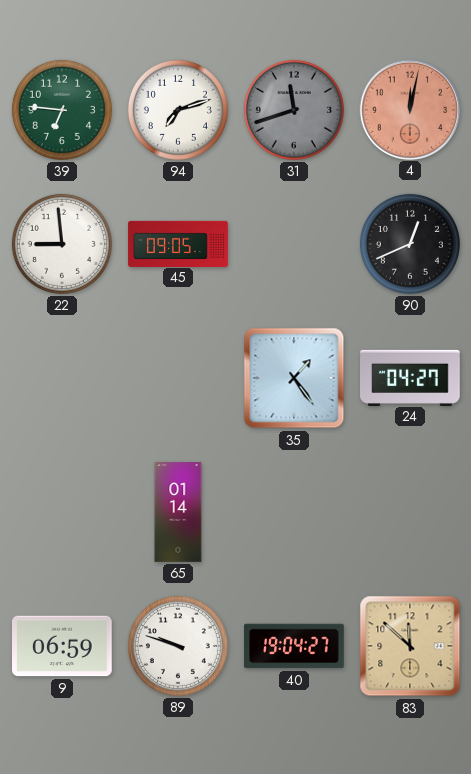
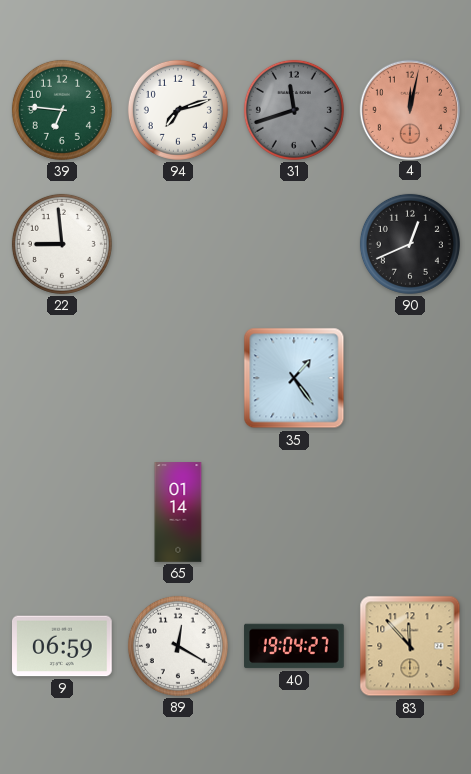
45: 09:05 -> none
24: 04:27 -> none
89: 9:48 -> 12:20
83: 11:52 -> 11:53
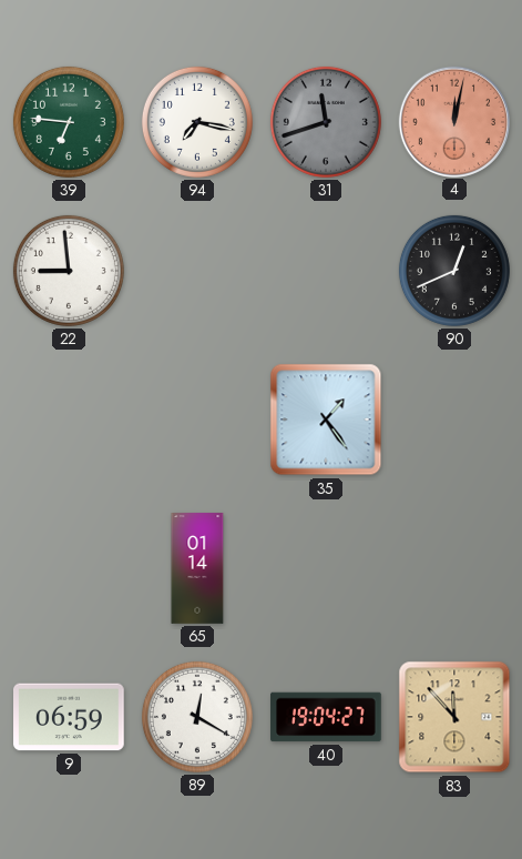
94: 7:12 -> 7:17
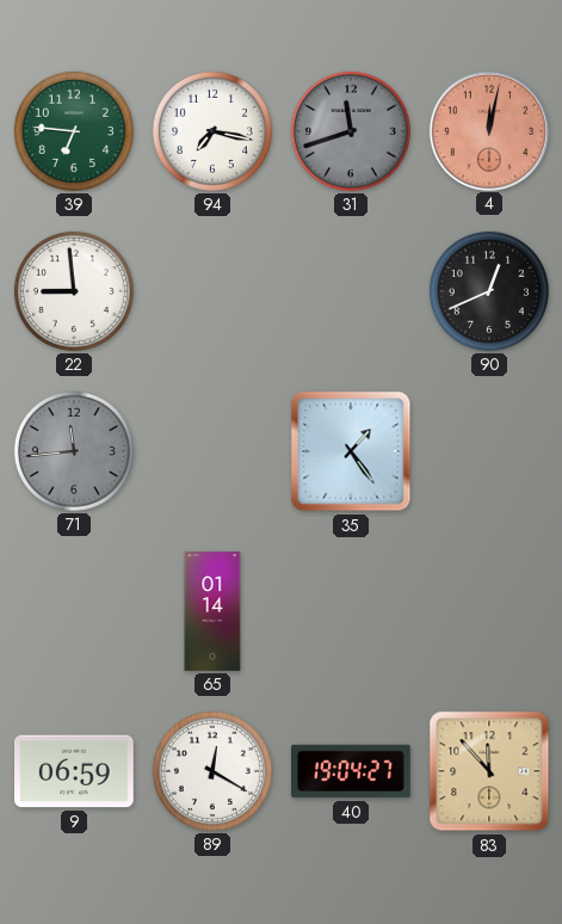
71: none -> 11:44
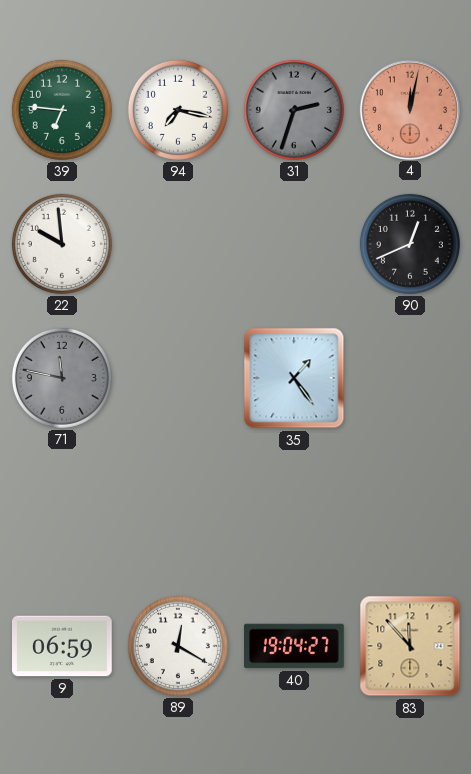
31: 11:42 -> 2:33
22: 8:59 -> 9:59
71: 11:44 -> 11:47
65: 01:14 -> none
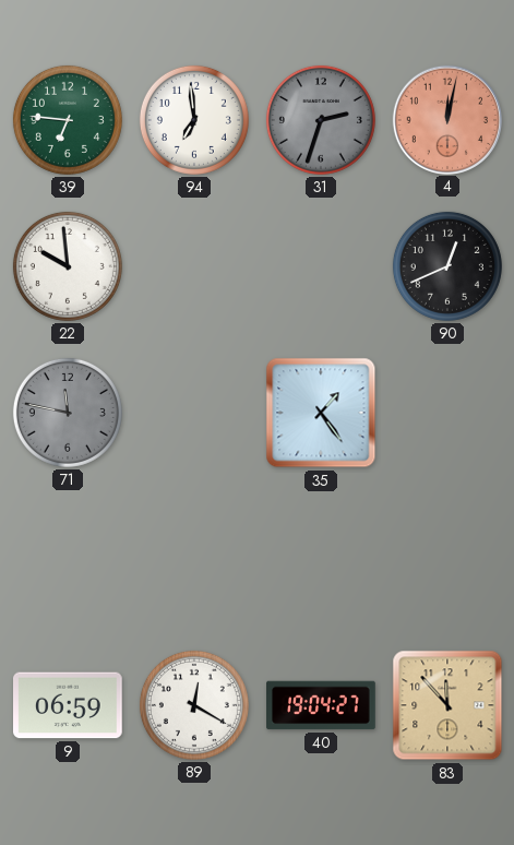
94: 7:17 -> 6:59
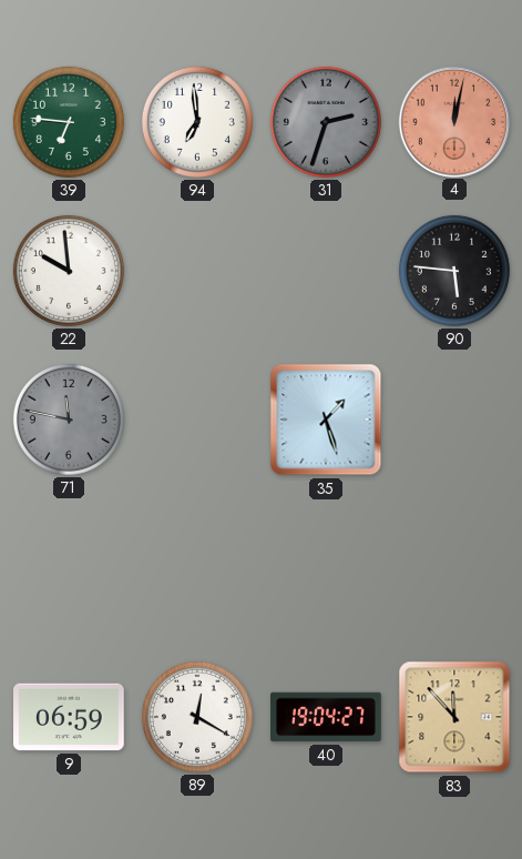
90: 12:41 -> 5:46
35: 1:24 -> 1:27
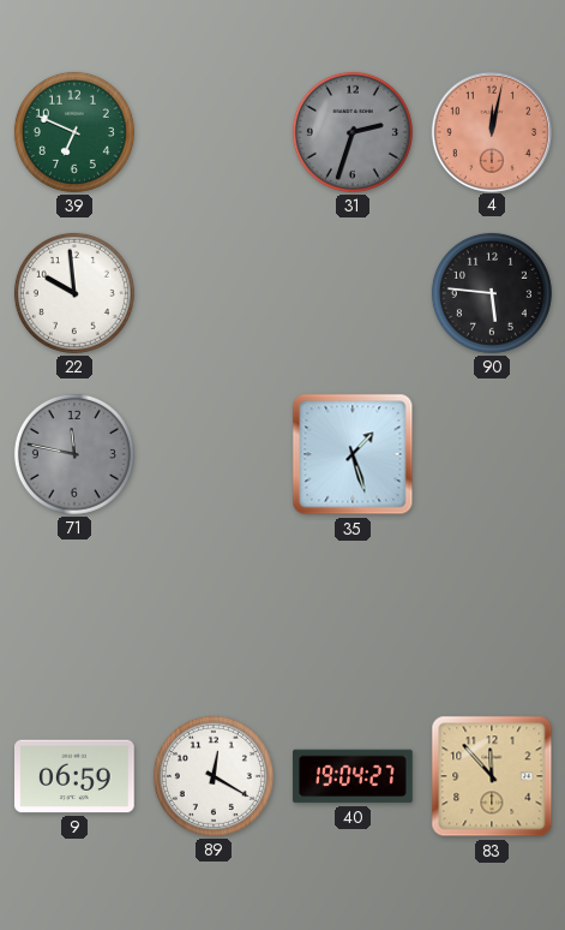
39: 6:46 -> 6:49
94: 6:59 -> none
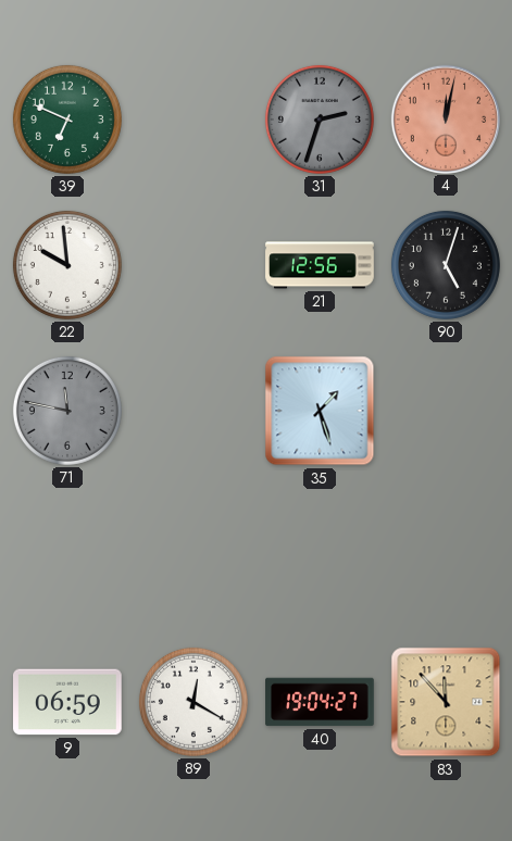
21: none -> 12:56
90: 5:46 -> 5:03
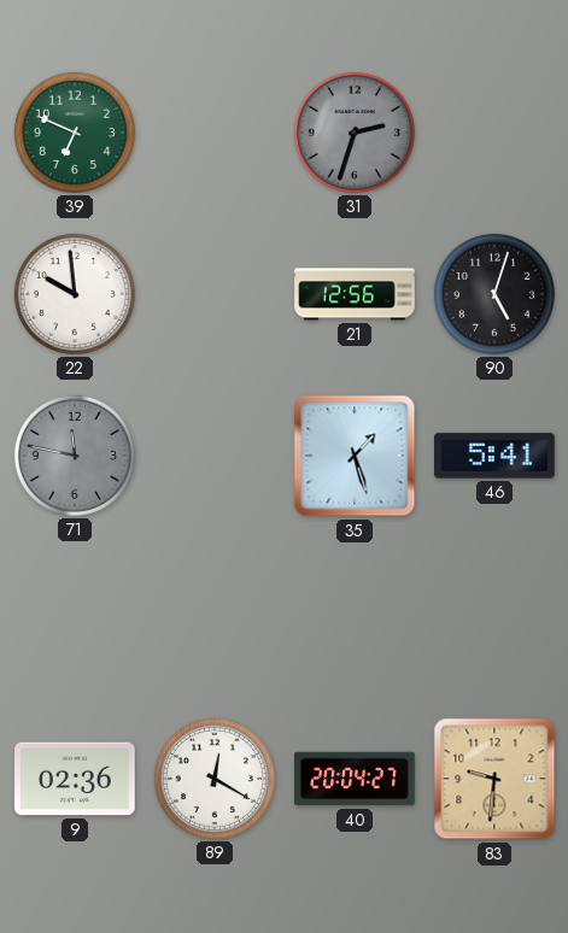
4: 12:02 -> none
46: none -> 5:41
9: 06:59 -> 02:36
40: 19:04 -> 20:04
83: 11:53 -> 9:31
